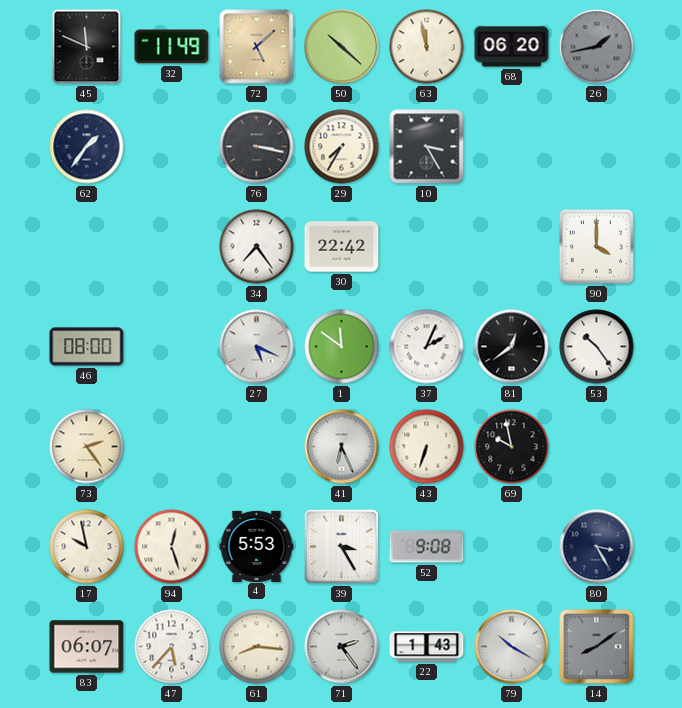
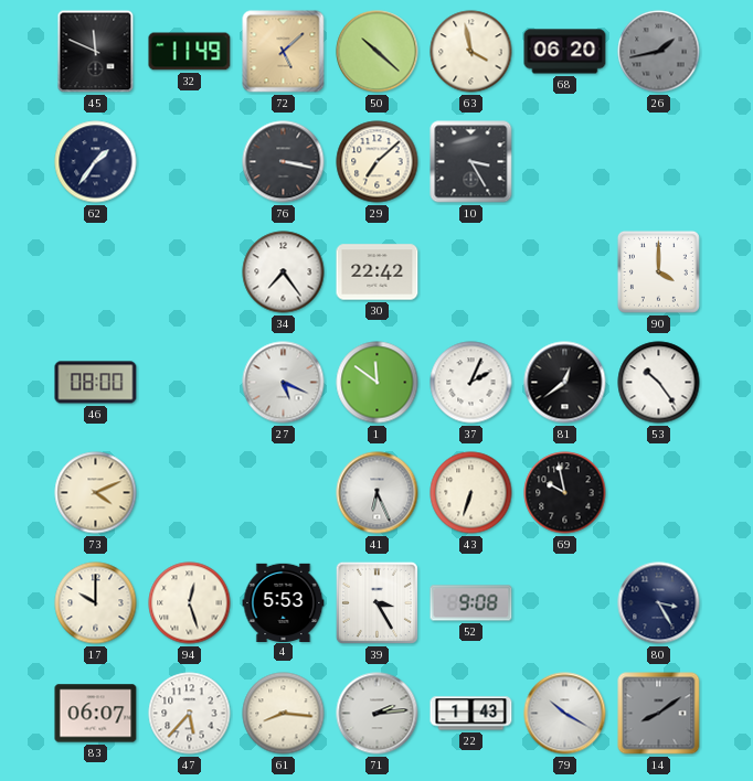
63: 11:58 -> 3:58
29: 7:35 -> 7:08
73: 2:24 -> 4:11
17: 9:58 -> 10:00
71: 2:24 -> 2:14
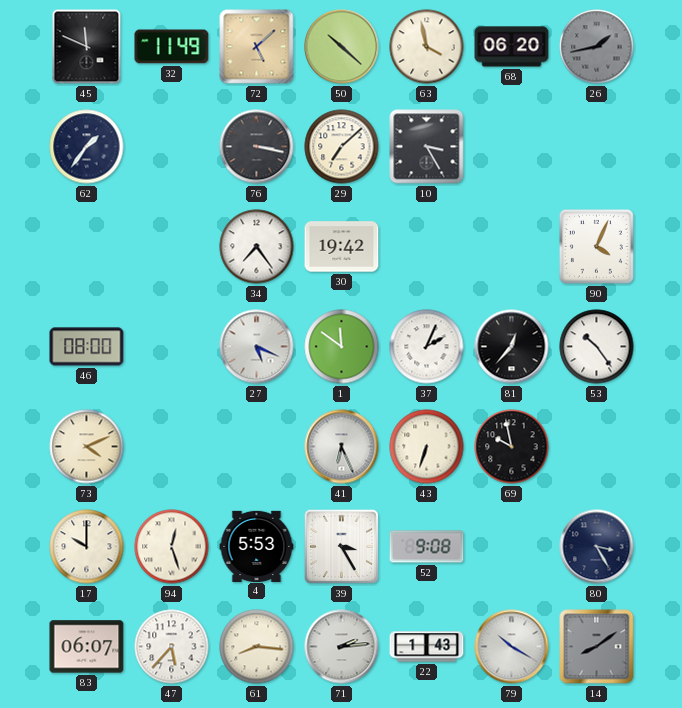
30: 22:42 -> 19:42
90: 4:00 -> 4:04
81: 12:39 -> 12:37
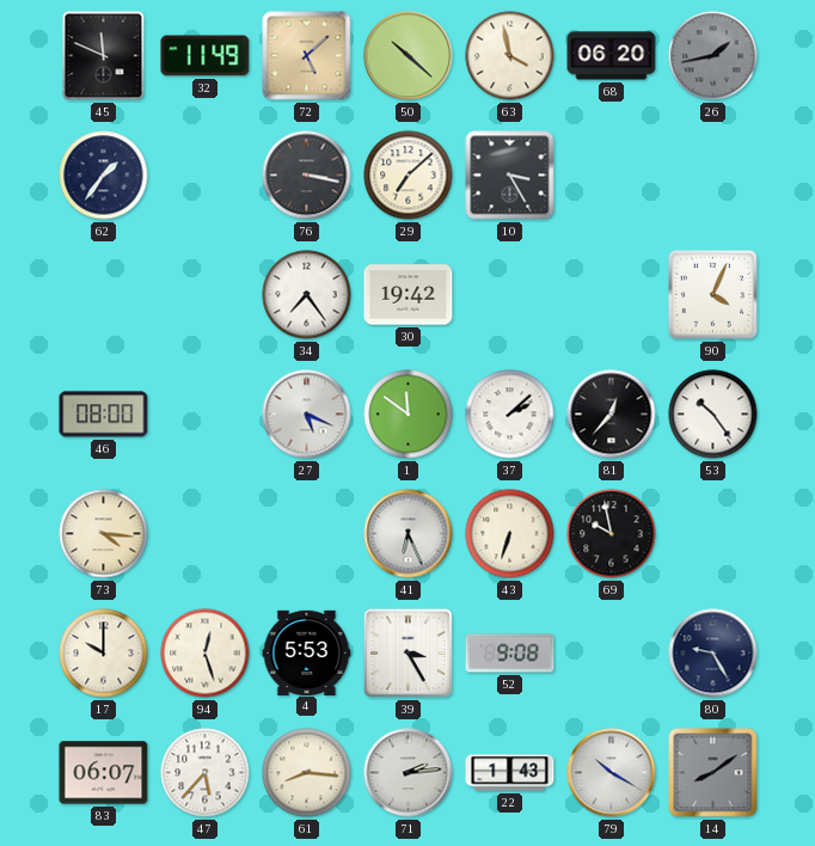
37: 2:04 -> 2:08
73: 4:11 -> 4:16
80: 3:25 -> 9:25
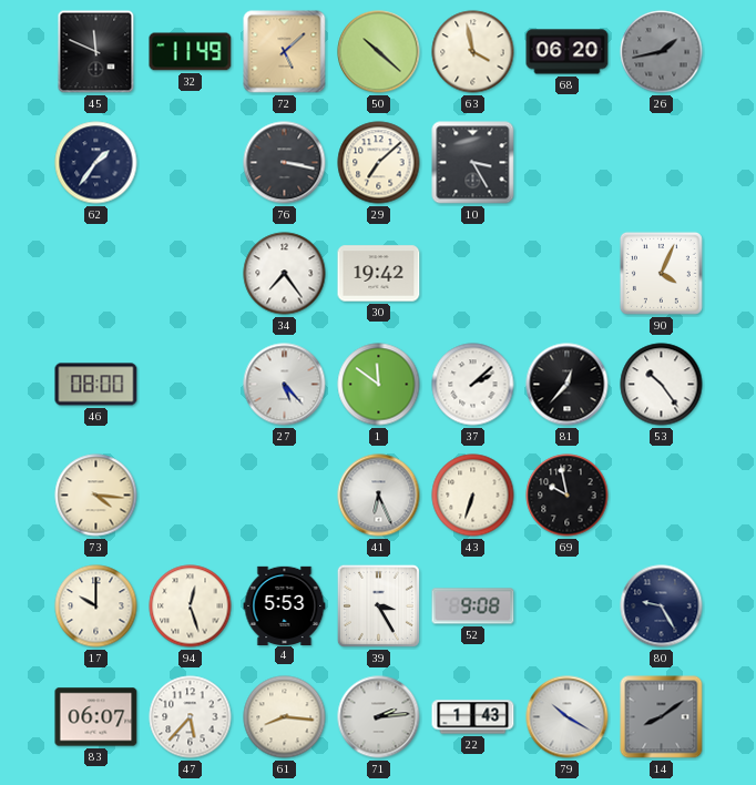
27: 5:19 -> 5:23
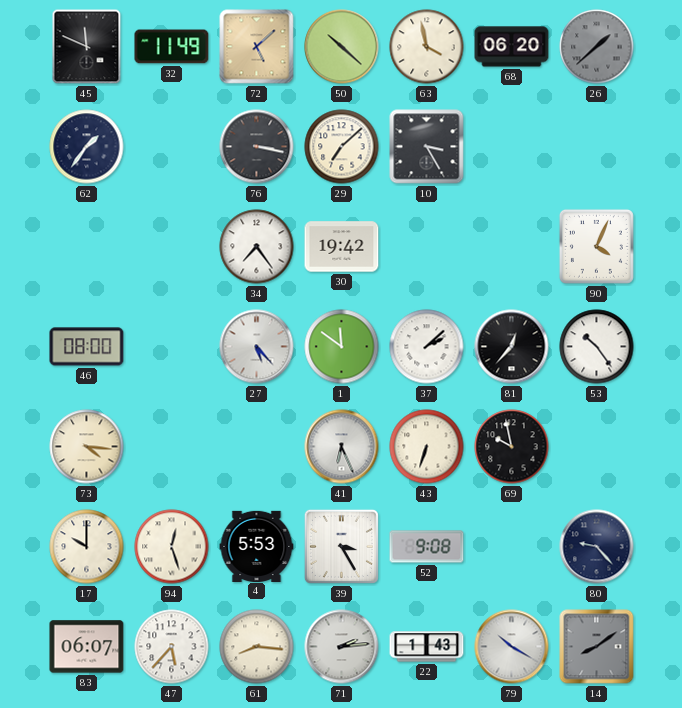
26: 1:43 -> 1:38
80: 9:25 -> 9:23
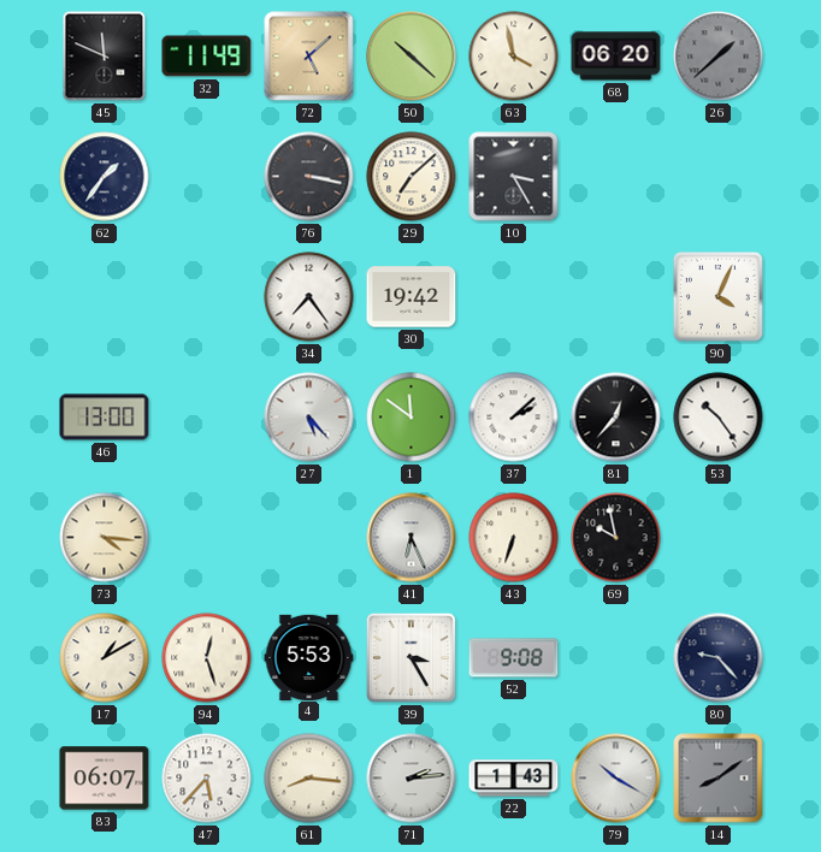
46: 08:00 -> 13:00
17: 10:00 -> 1:10
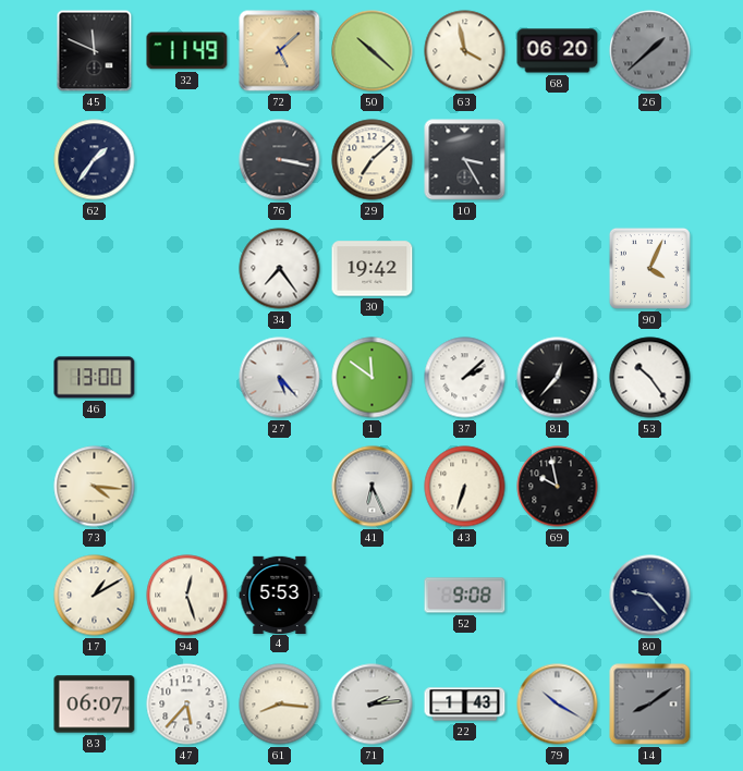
39: 3:25 -> none
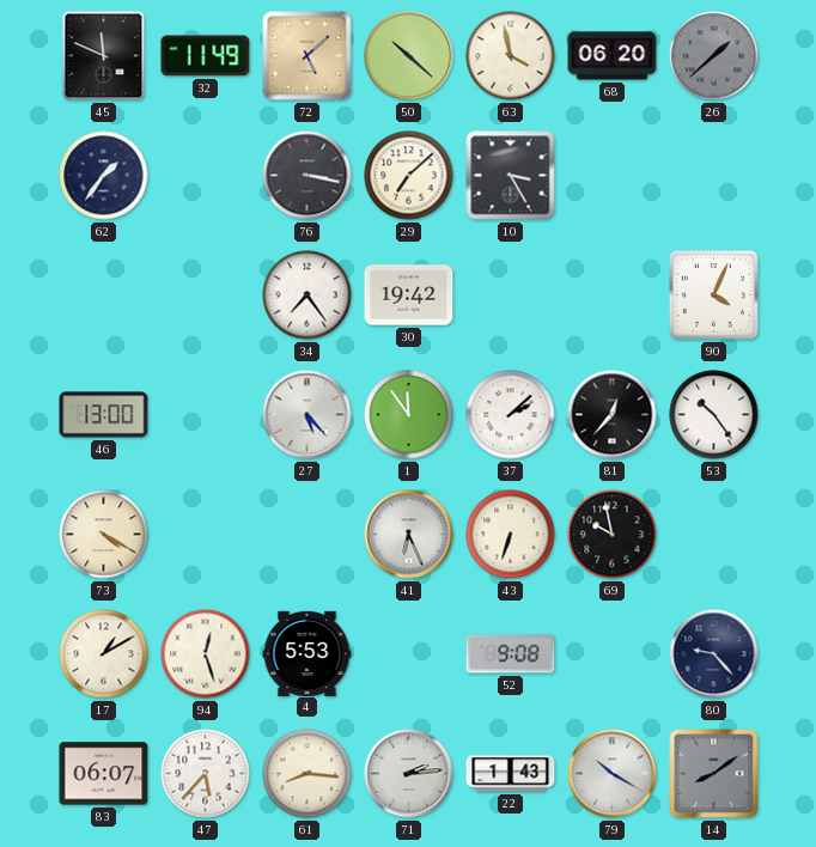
1: 11:51 -> 11:54
73: 4:16 -> 4:20
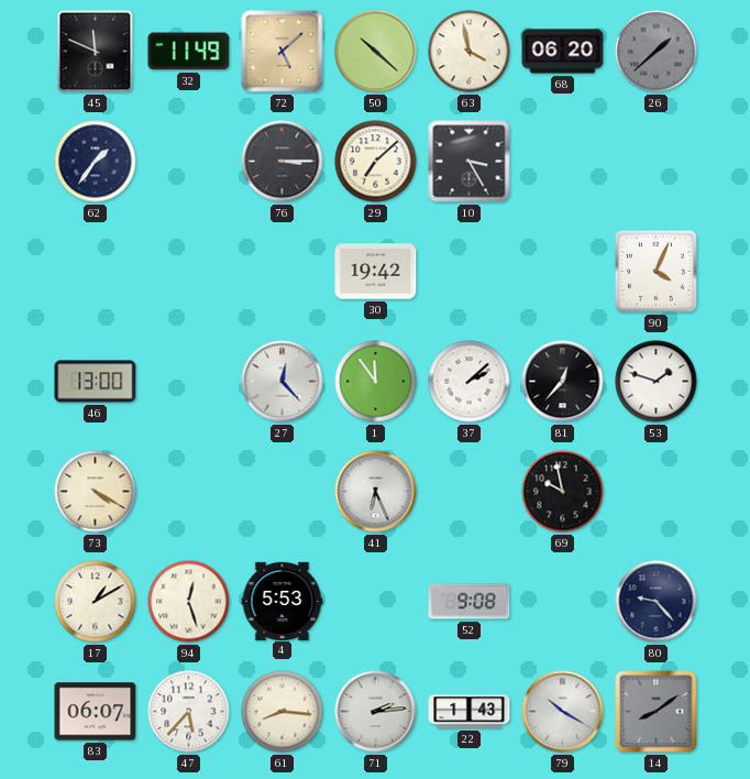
76: 3:17 -> 3:15
34: 7:24 -> none
27: 5:23 -> 12:23
53: 10:24 -> 1:48
43: 6:33 -> none
